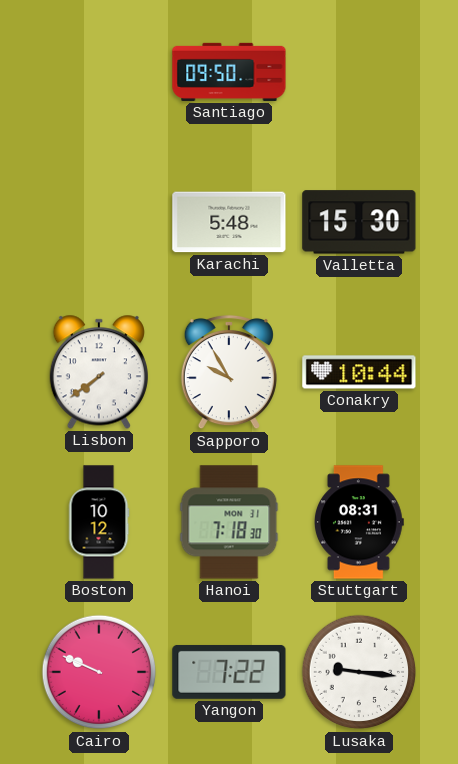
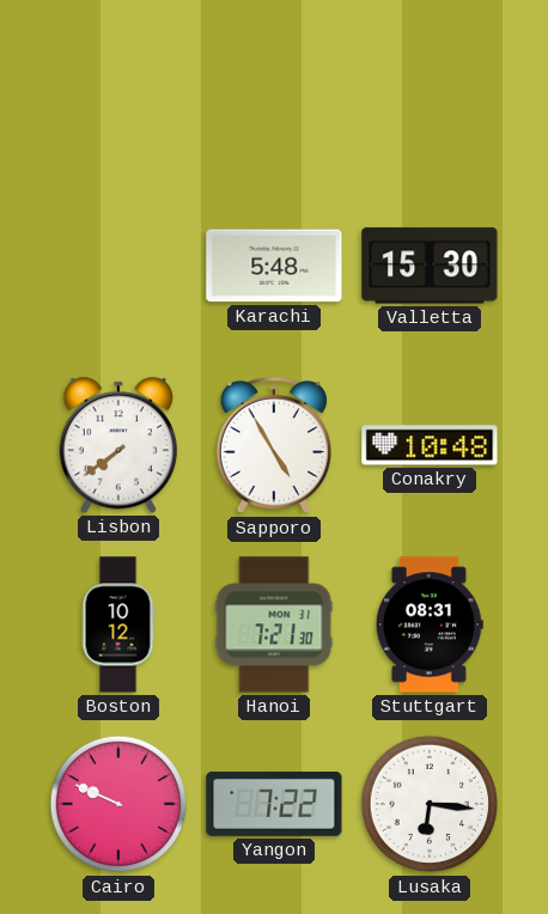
Santiago: 09:50 -> none
Sapporo: 9:55 -> 4:55
Conakry: 10:44 -> 10:48
Hanoi: 7:18 -> 7:21
Lusaka: 9:16 -> 6:16
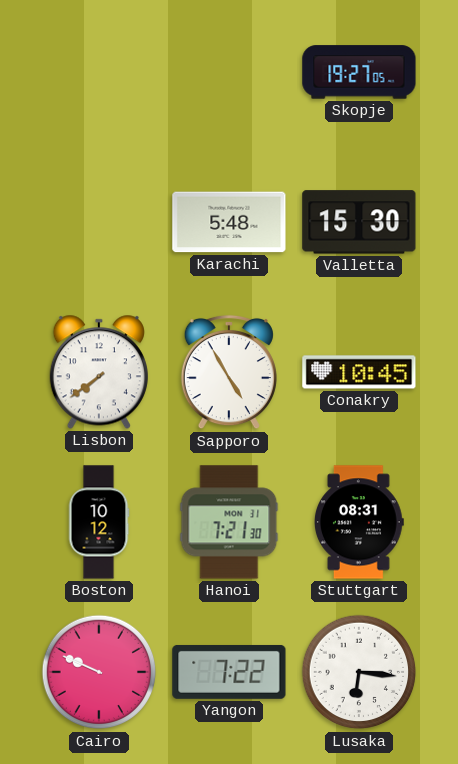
Skopje: none -> 19:27
Conakry: 10:48 -> 10:45
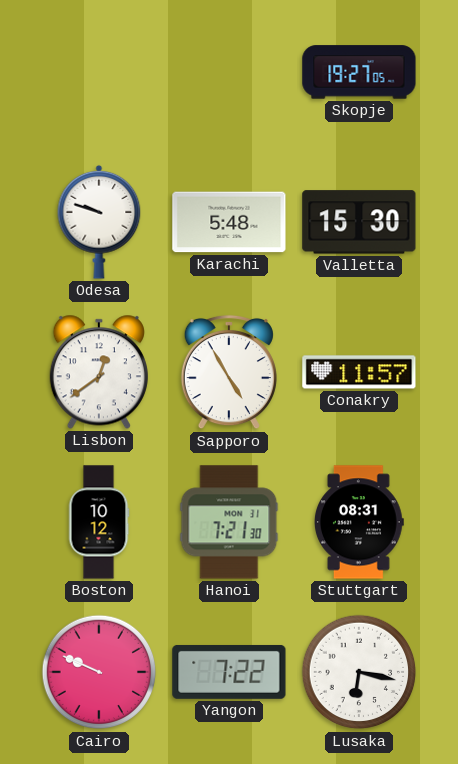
Odesa: none -> 9:48
Lisbon: 7:39 -> 12:39
Conakry: 10:45 -> 11:57
Lusaka: 6:16 -> 6:17
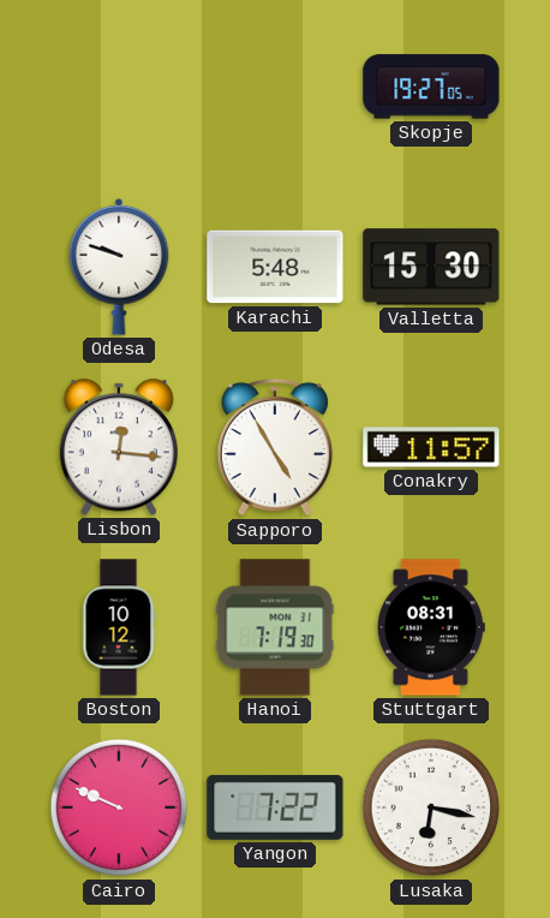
Lisbon: 12:39 -> 12:16
Hanoi: 7:21 -> 7:19
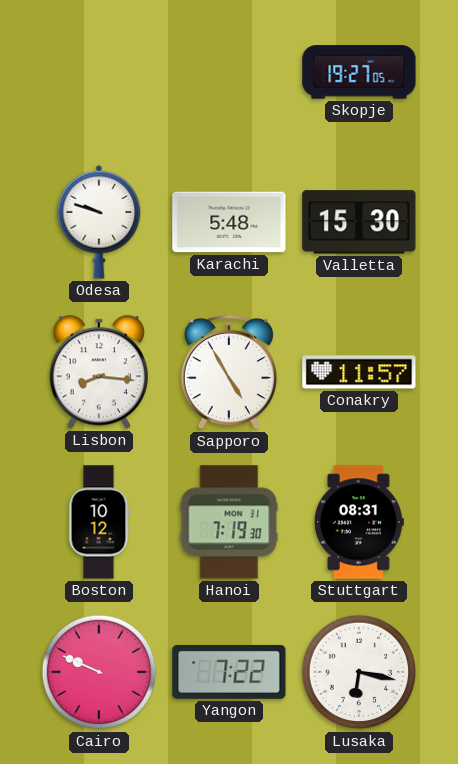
Lisbon: 12:16 -> 8:16
